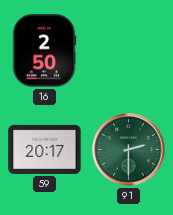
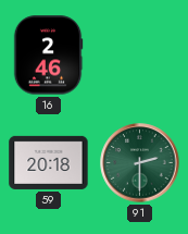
16: 2:50 -> 2:46
59: 20:17 -> 20:18
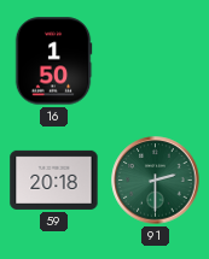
16: 2:46 -> 1:50
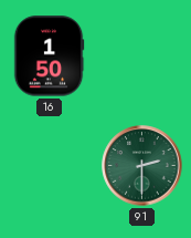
59: 20:18 -> none
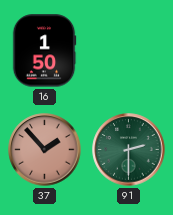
37: none -> 1:53
